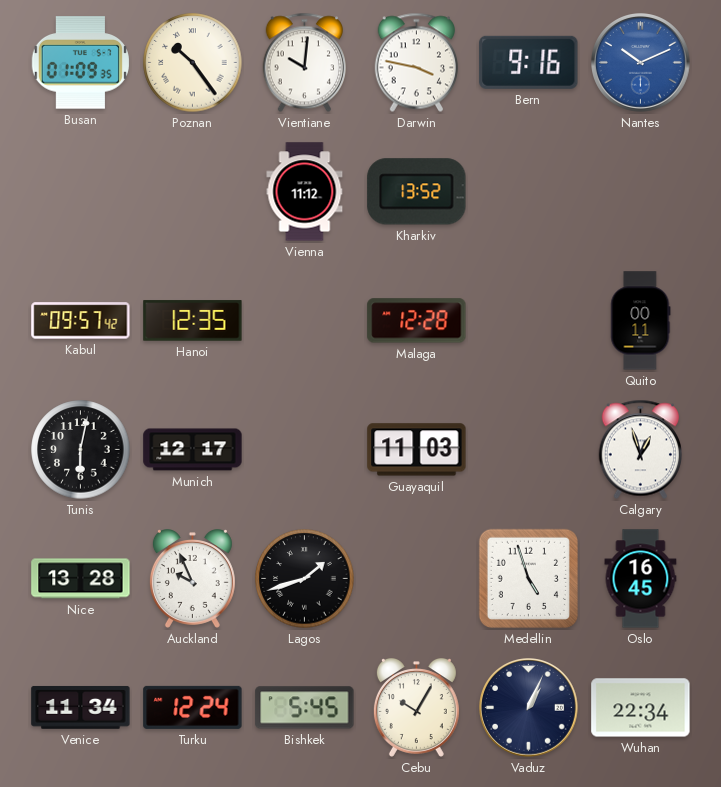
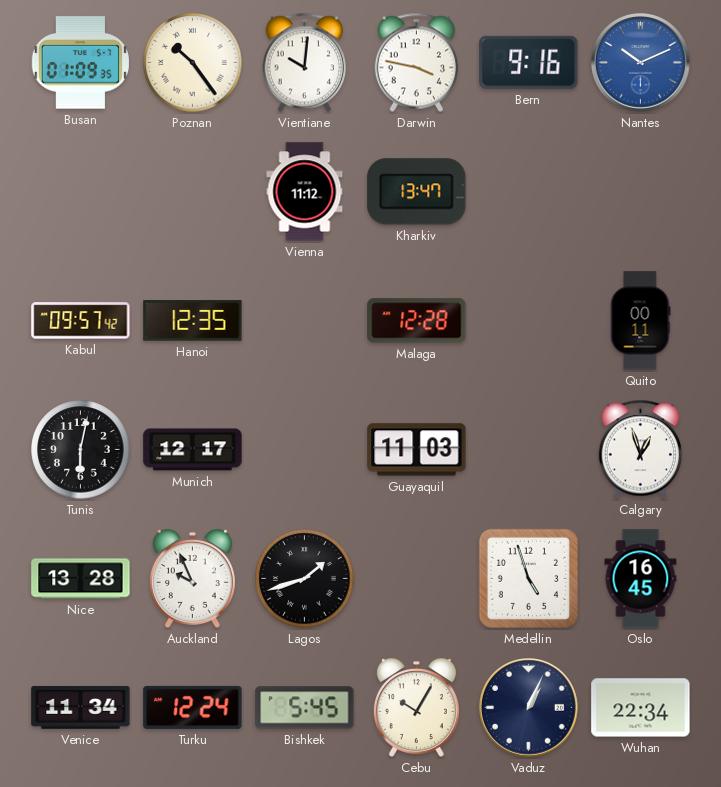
Kharkiv: 13:52 -> 13:47
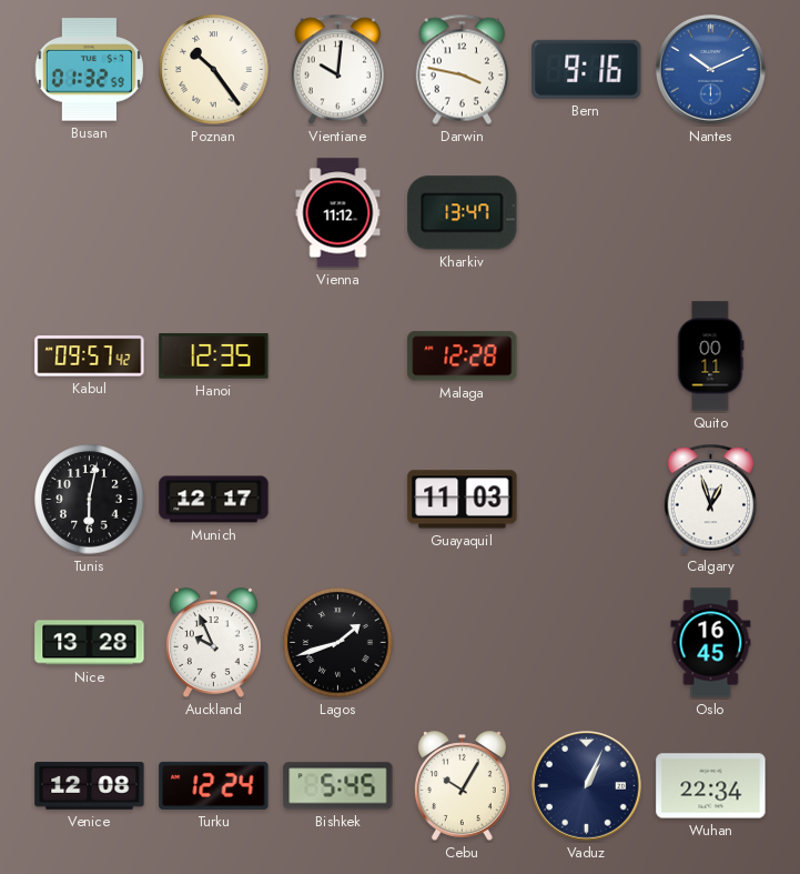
Busan: 01:09 -> 01:32
Medellin: 4:57 -> none
Venice: 11:34 -> 12:08
